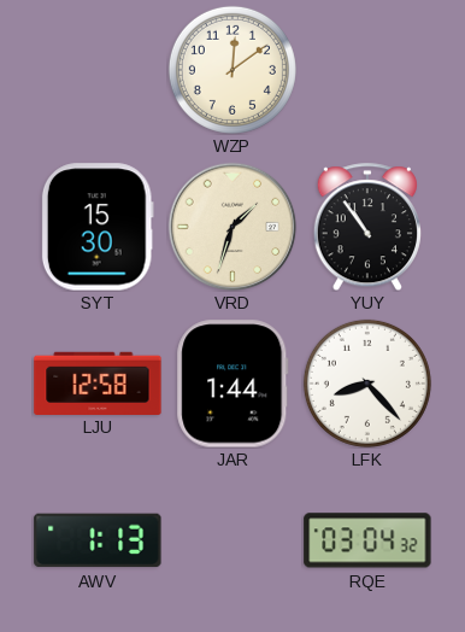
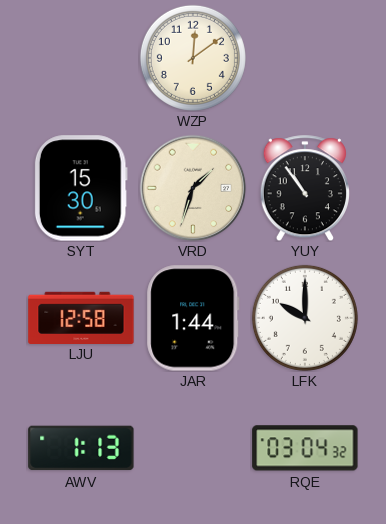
LFK: 8:23 -> 10:00
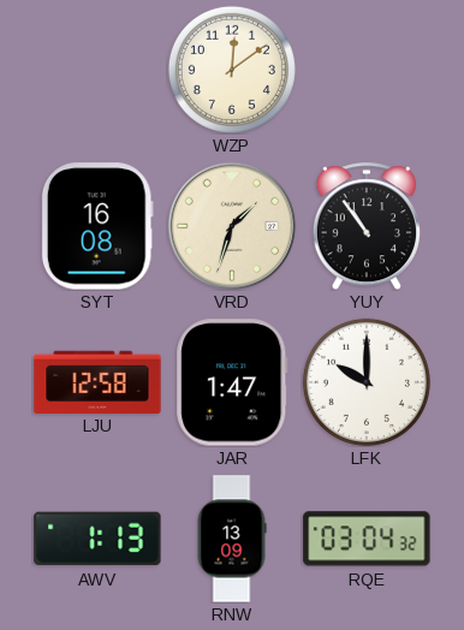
SYT: 15:30 -> 16:08
JAR: 1:44 -> 1:47
RNW: none -> 13:09
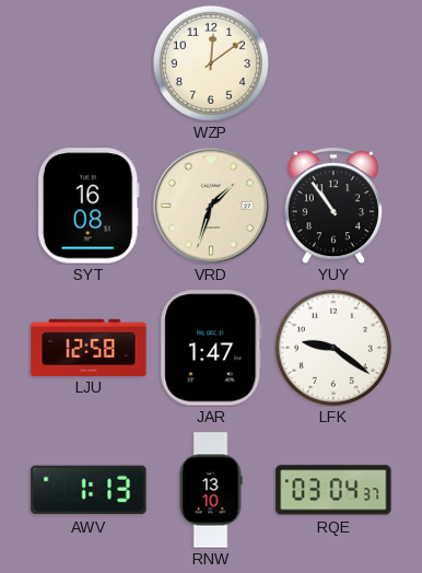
LFK: 10:00 -> 9:21
RNW: 13:09 -> 13:10
RQE: 03:04:32 -> 03:04:37
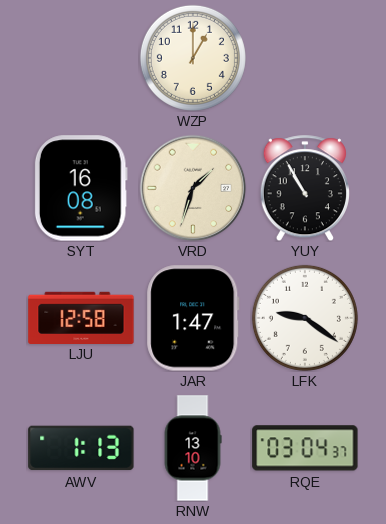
WZP: 12:09 -> 1:00
YUY: 10:54 -> 10:55
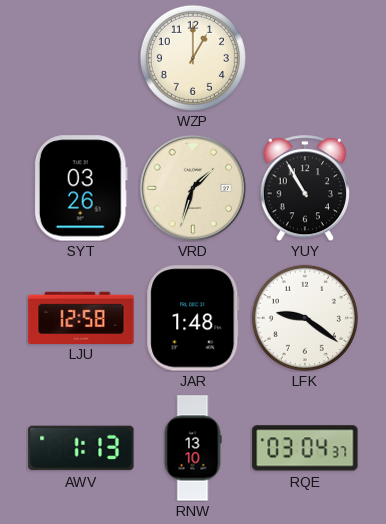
SYT: 16:08 -> 03:26
JAR: 1:47 -> 1:48
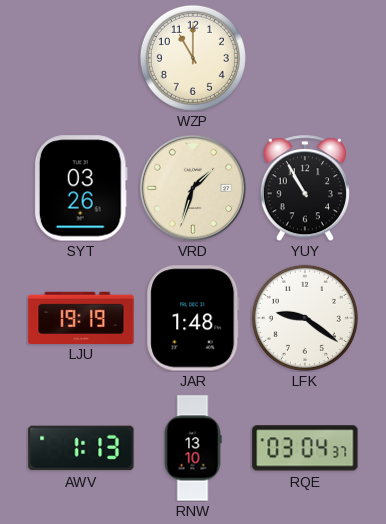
WZP: 1:00 -> 11:00
LJU: 12:58 -> 19:19
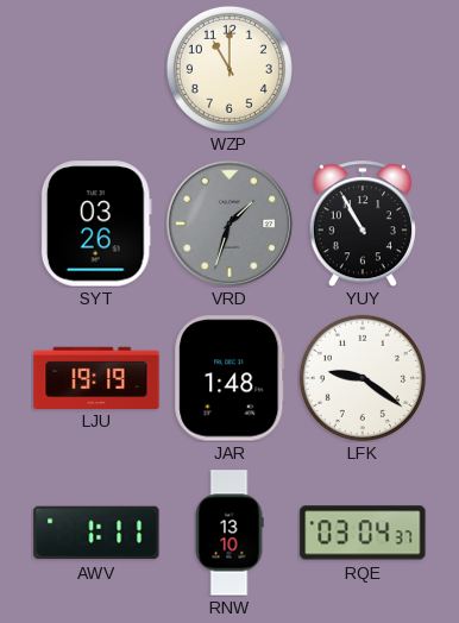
VRD dial: cream -> grey
AWV: 1:13 -> 1:11
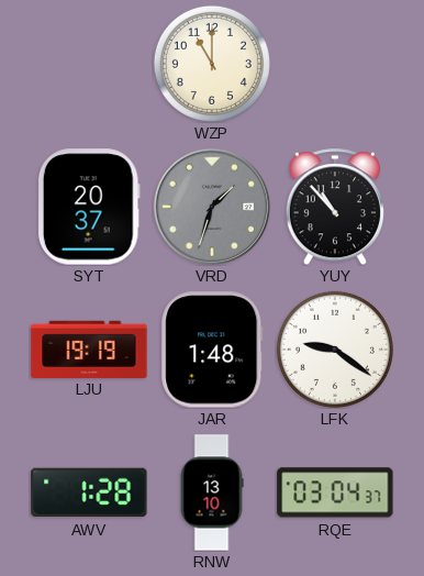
SYT: 03:26 -> 20:37
YUY: 10:55 -> 10:53
AWV: 1:11 -> 1:28
